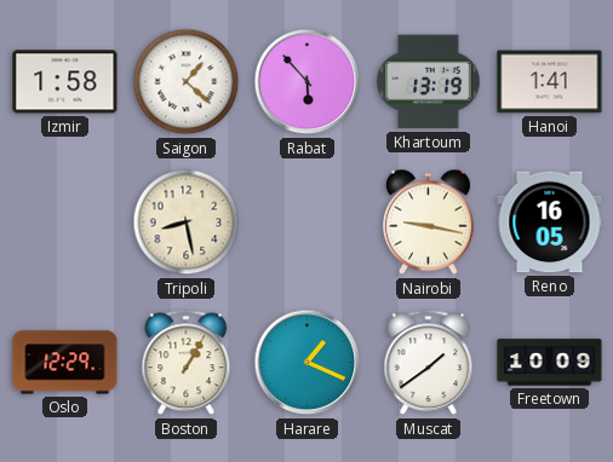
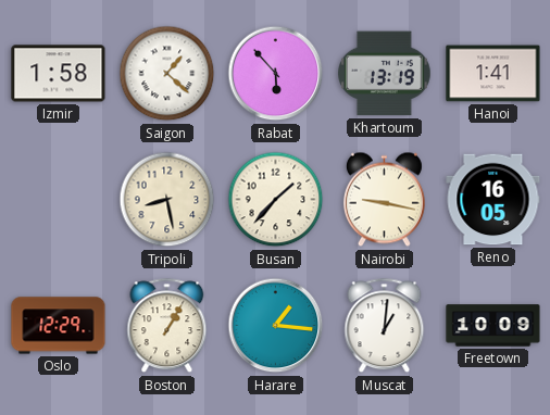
Busan: none -> 1:37
Harare: 1:19 -> 1:16
Muscat: 1:39 -> 1:01
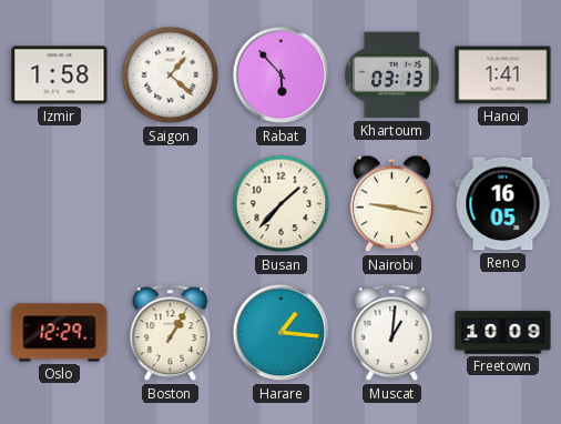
Khartoum: 13:19 -> 03:13
Tripoli: 8:28 -> none
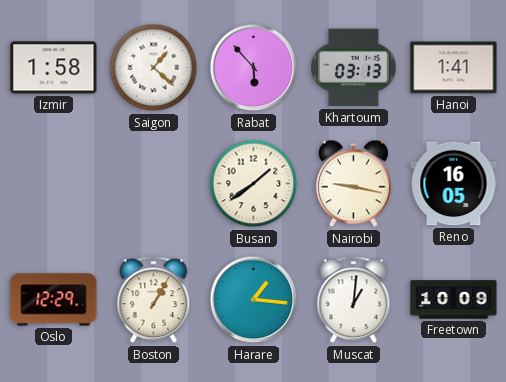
Busan: 1:37 -> 1:39
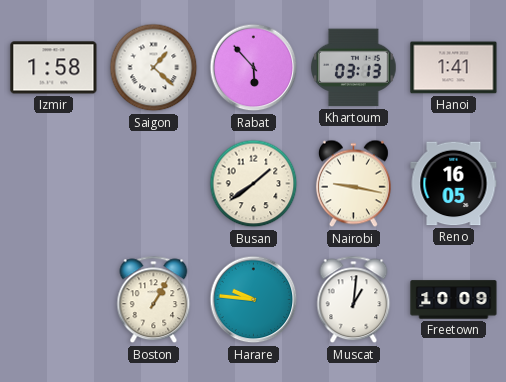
Oslo: 12:29 -> none
Harare: 1:16 -> 9:46
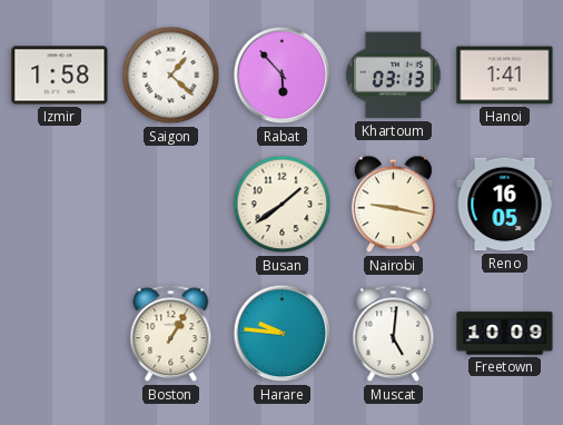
Muscat: 1:01 -> 5:01
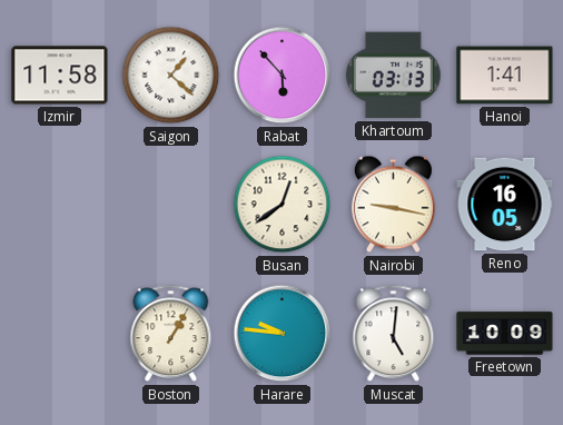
Izmir: 1:58 -> 11:58
Busan: 1:39 -> 12:39
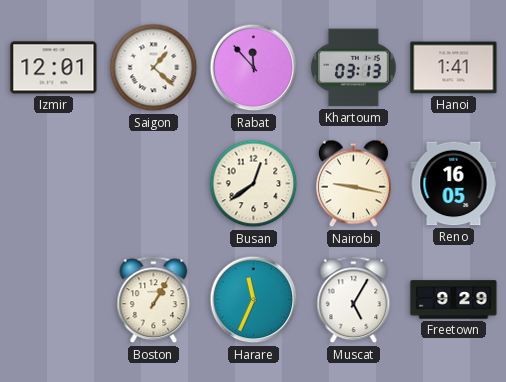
Izmir: 11:58 -> 12:01
Rabat: 5:53 -> 11:53
Harare: 9:46 -> 11:34
Muscat: 5:01 -> 5:05
Freetown: 10:09 -> 9:29
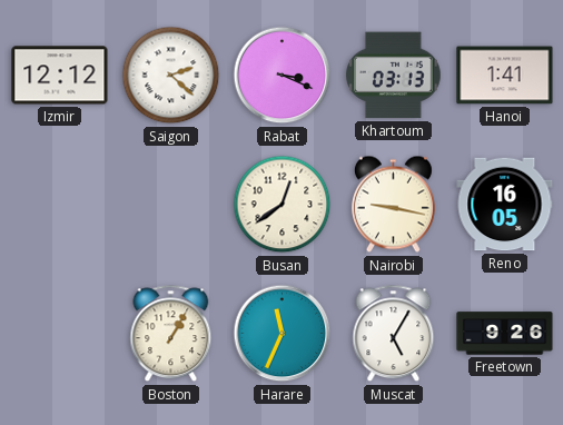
Izmir: 12:01 -> 12:12
Saigon: 1:22 -> 2:22
Rabat: 11:53 -> 3:19
Freetown: 9:29 -> 9:26
